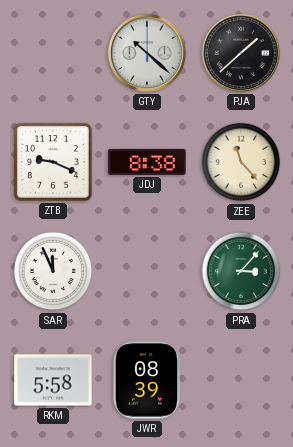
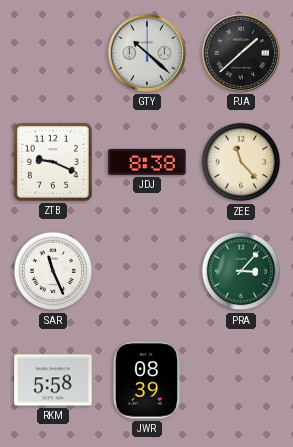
SAR: 11:56 -> 11:26
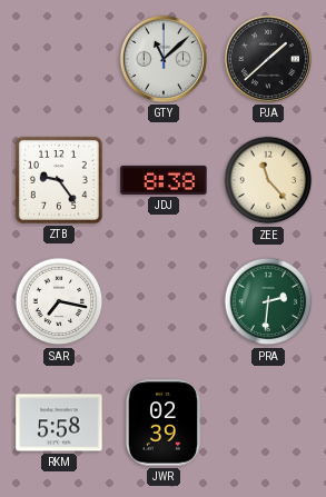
GTY: 10:22 -> 11:08
ZTB: 9:19 -> 9:24
SAR: 11:26 -> 7:17
PRA: 3:07 -> 2:31
JWR: 08:39 -> 02:39
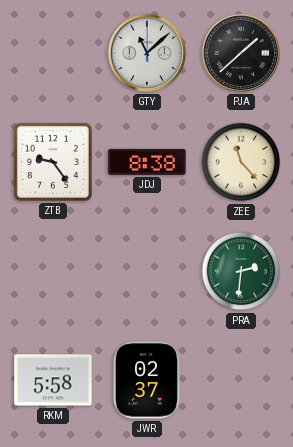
SAR: 7:17 -> none
JWR: 02:39 -> 02:37
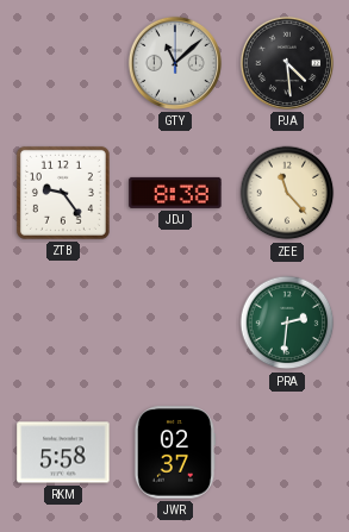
PJA: 1:38 -> 4:29
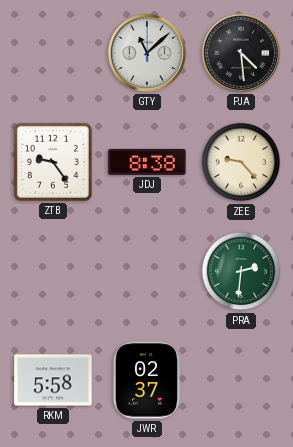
ZEE: 11:23 -> 9:23
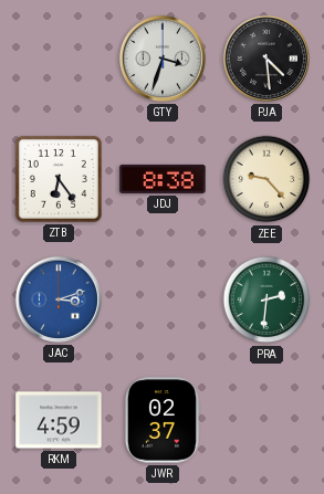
GTY: 11:08 -> 3:33
ZTB: 9:24 -> 6:24
JAC: none -> 3:12
RKM: 5:58 -> 4:59
